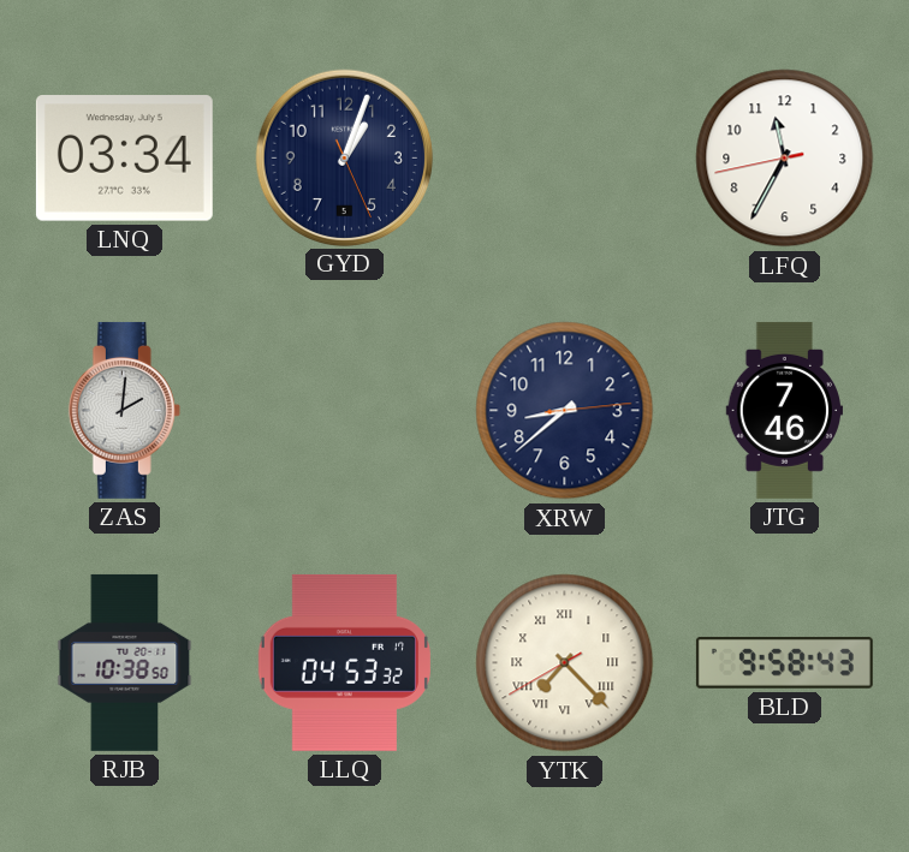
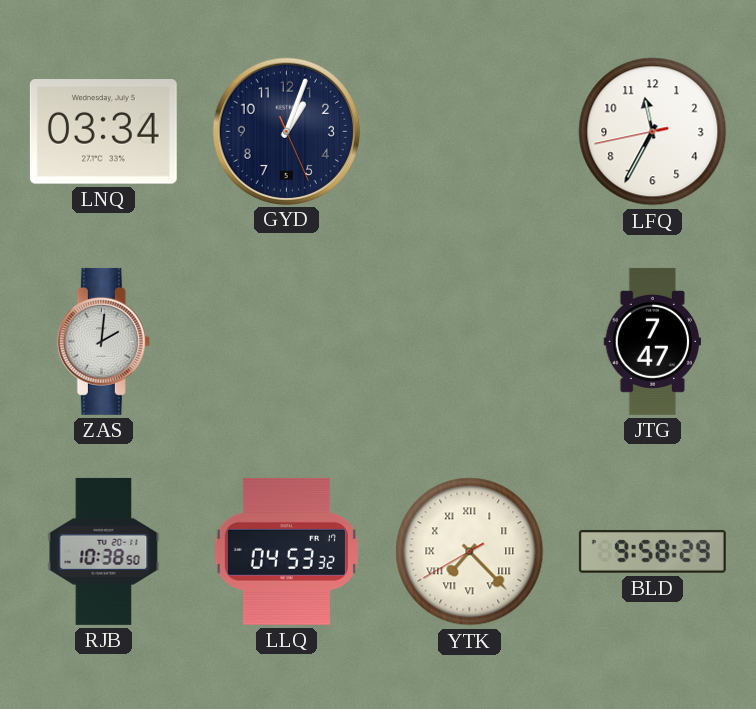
XRW: 8:38 -> none
JTG: 7:46 -> 7:47
BLD: 9:58:43 -> 9:58:29
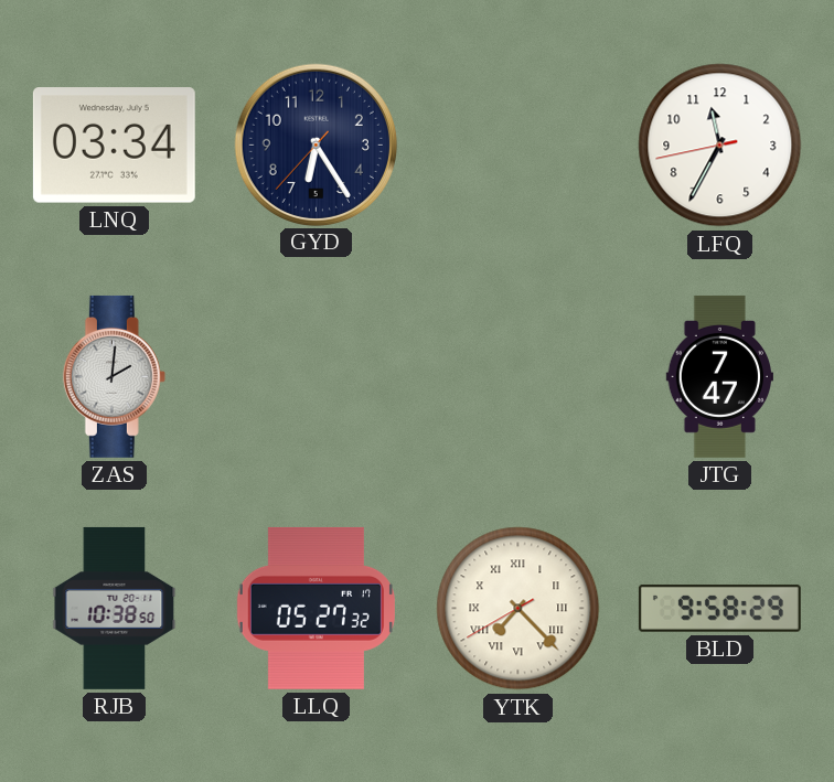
GYD: 1:03 -> 6:24
LLQ: 04:53 -> 05:27
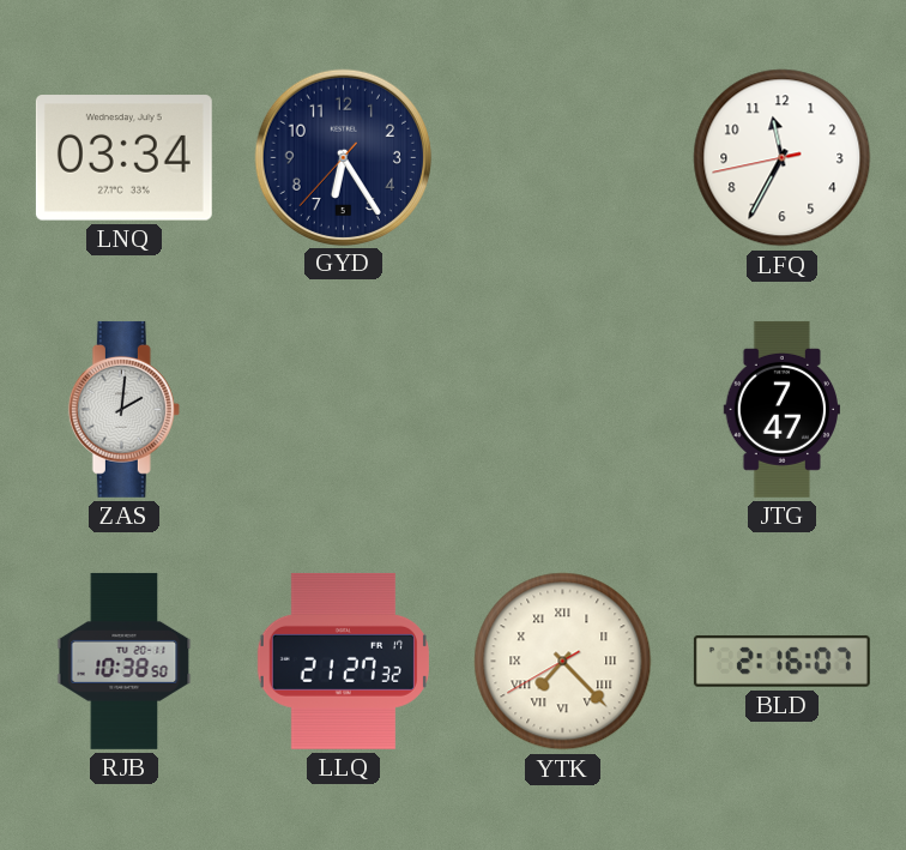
LLQ: 05:27 -> 21:27
BLD: 9:58 -> 2:16
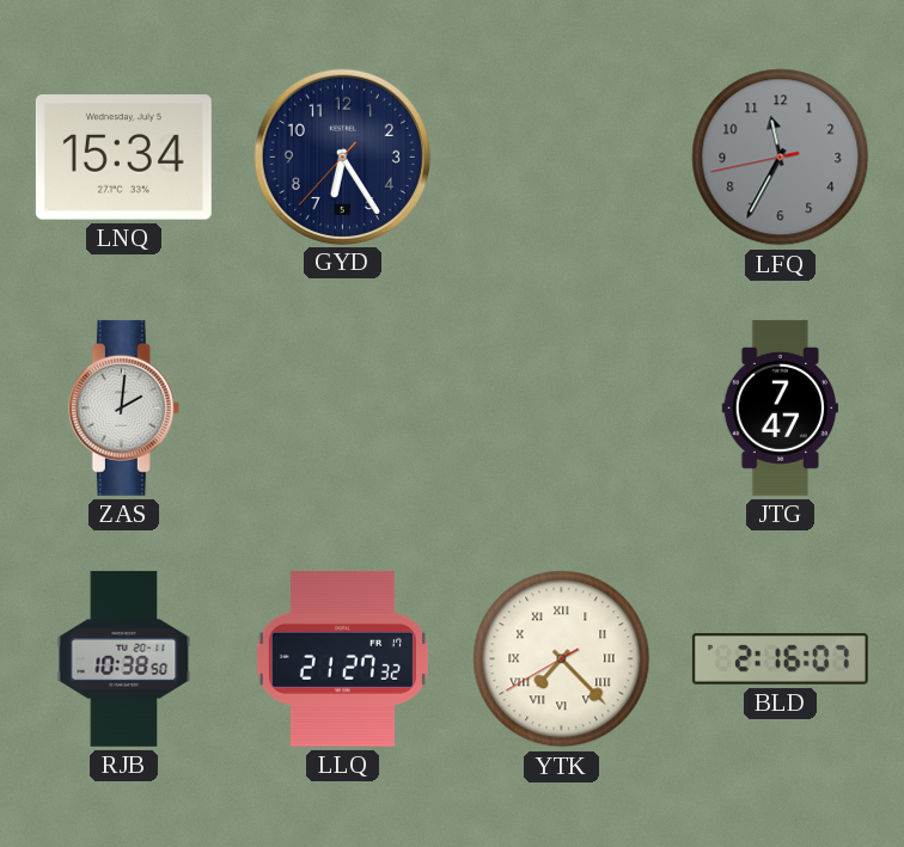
LNQ: 03:34 -> 15:34
LFQ dial: white -> grey
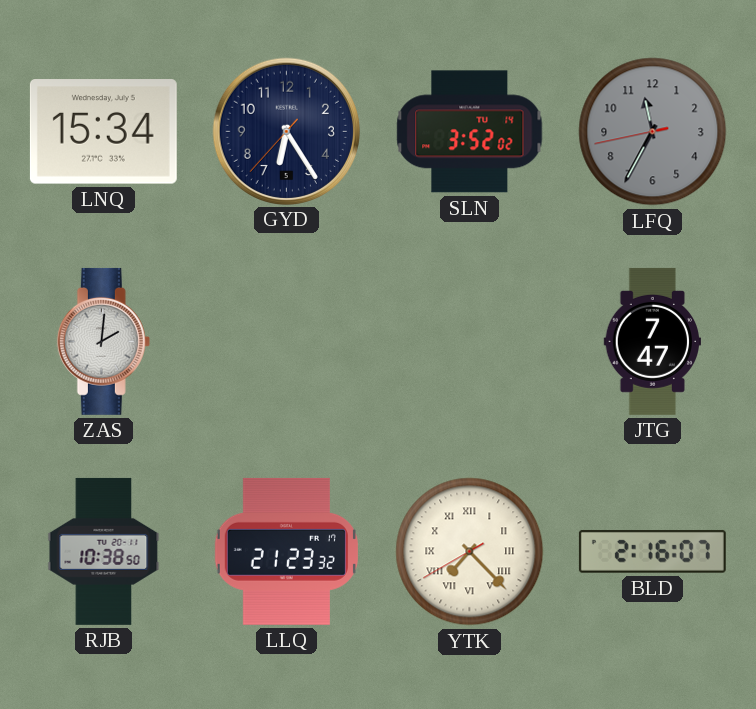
SLN: none -> 3:52
LLQ: 21:27 -> 21:23
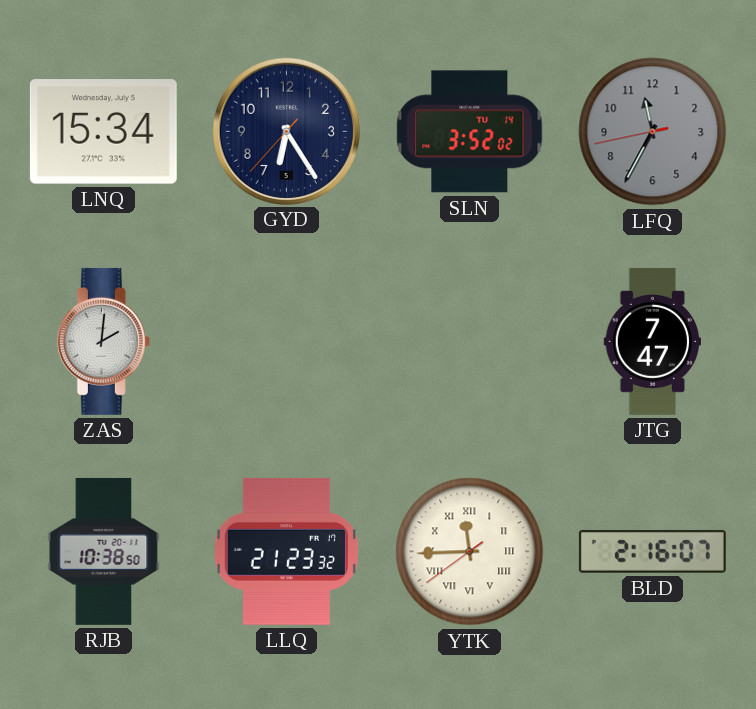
YTK: 7:22 -> 11:44
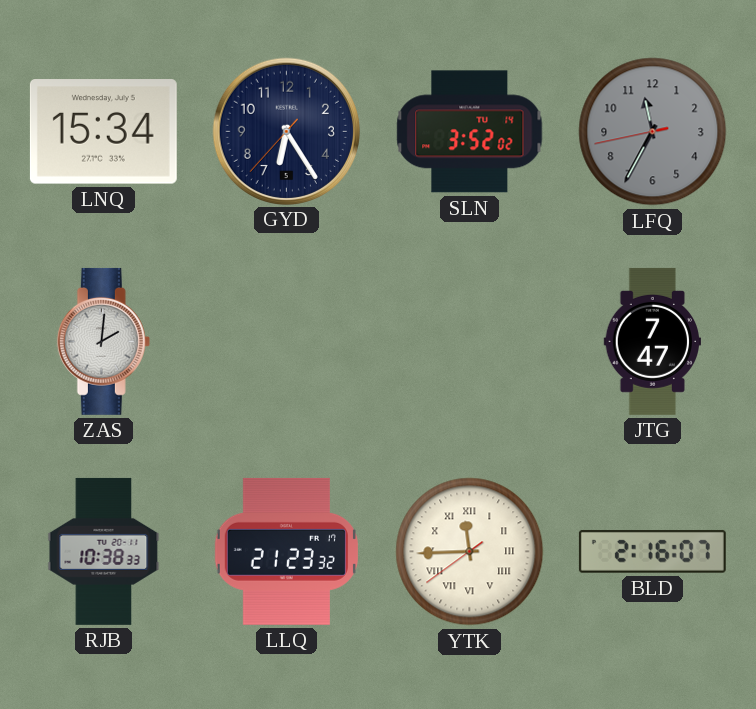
RJB: 10:38:50 -> 10:38:33
